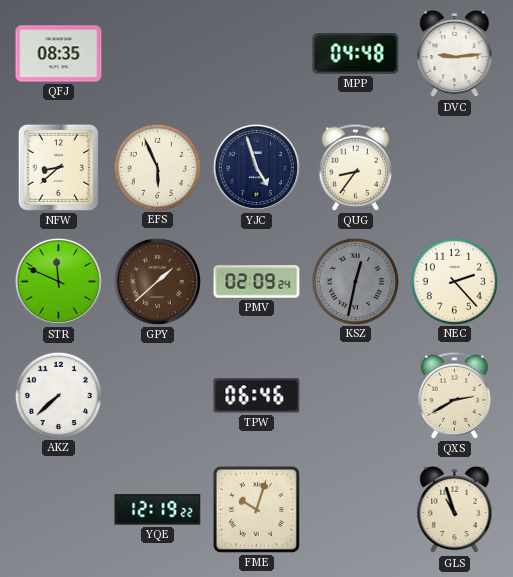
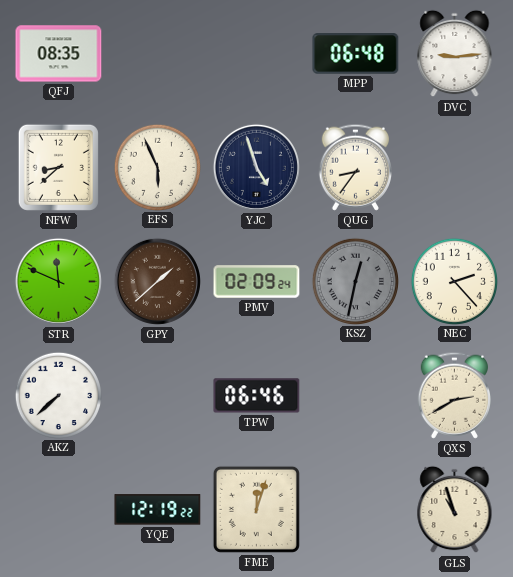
MPP: 04:48 -> 06:48
FME: 10:03 -> 12:03
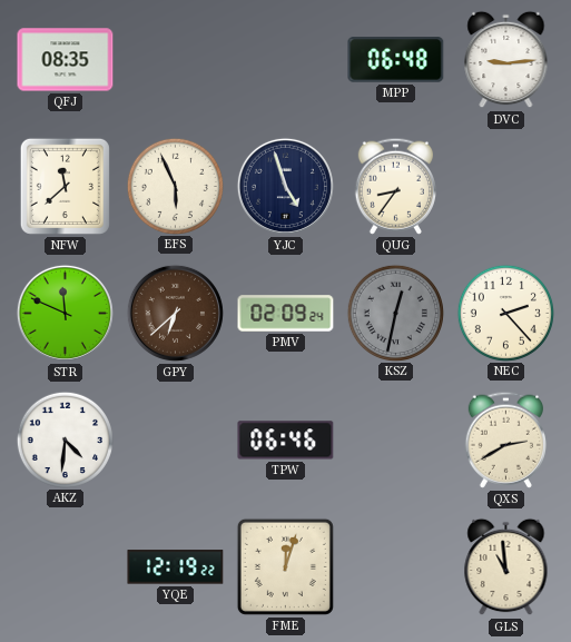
NFW: 8:38 -> 11:38
GPY: 1:38 -> 6:38
AKZ: 7:38 -> 4:31
GLS: 10:57 -> 10:59
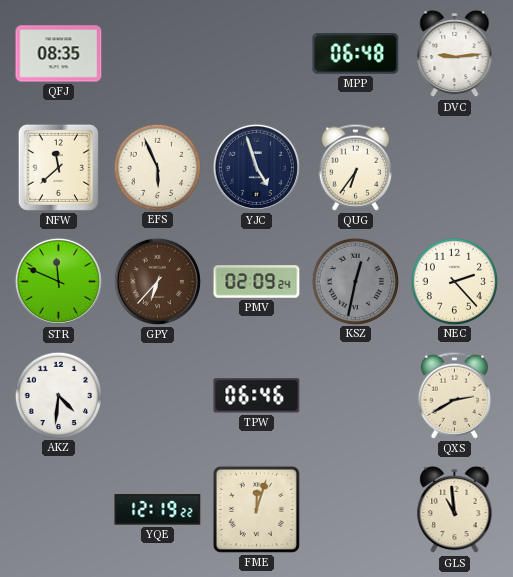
QUG: 8:36 -> 6:36
GPY: 6:38 -> 6:37
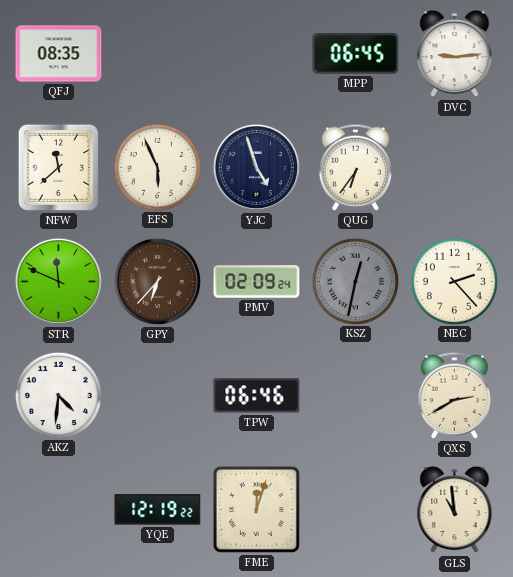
MPP: 06:48 -> 06:45
